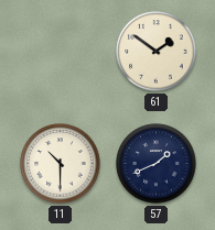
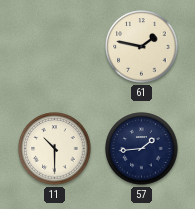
61: 1:51 -> 1:47
57: 1:41 -> 1:44
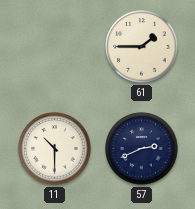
61: 1:47 -> 1:45
57: 1:44 -> 2:41
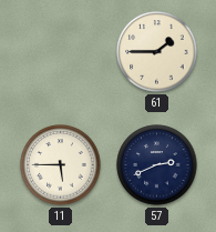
11: 10:30 -> 5:45
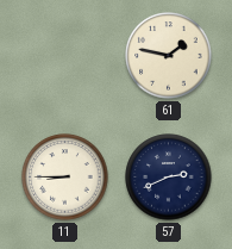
61: 1:45 -> 1:47
11: 5:45 -> 8:45
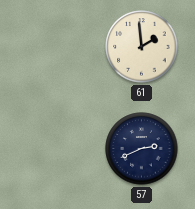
61: 1:47 -> 1:59
11: 8:45 -> none
